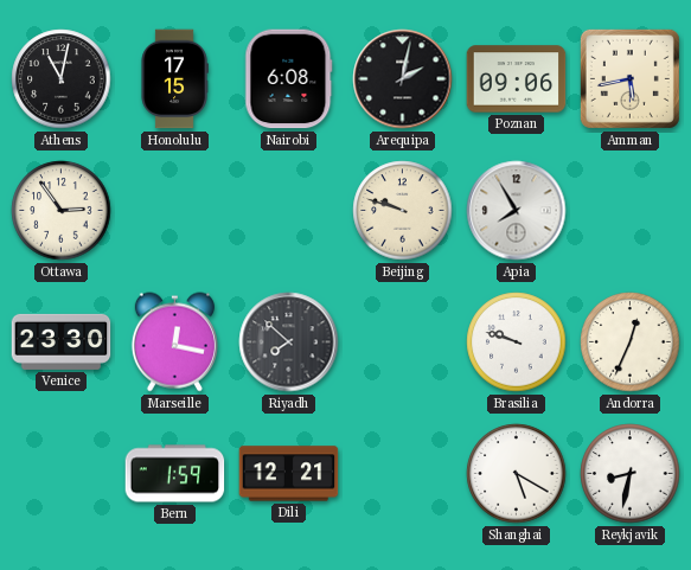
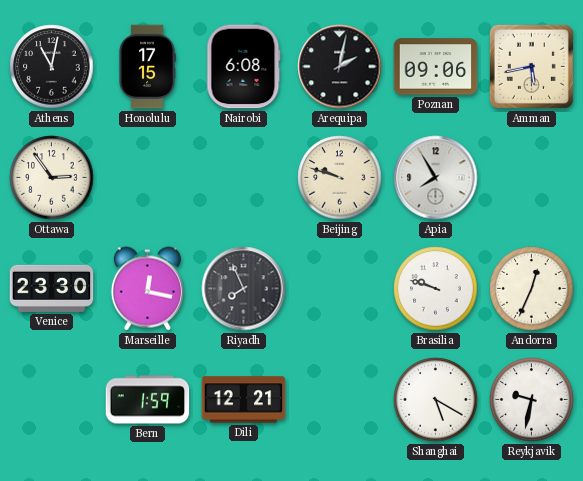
Riyadh: 7:52 -> 7:56
Reykjavik: 8:32 -> 9:32
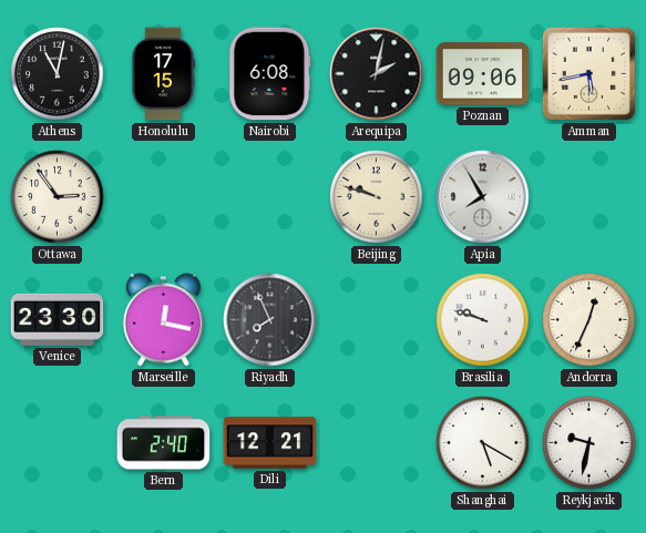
Bern: 1:59 -> 2:40
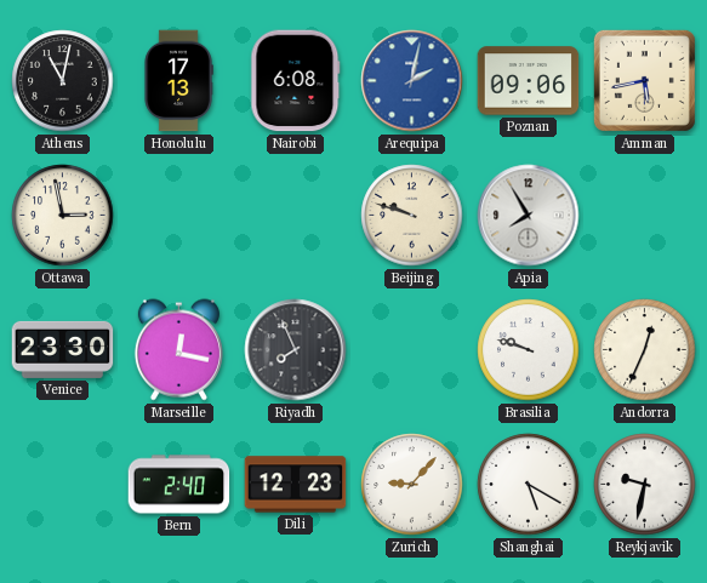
Honolulu: 17:15 -> 17:13
Arequipa dial: black -> blue
Ottawa: 2:54 -> 2:58
Dili: 12:21 -> 12:23
Zurich: none -> 9:07
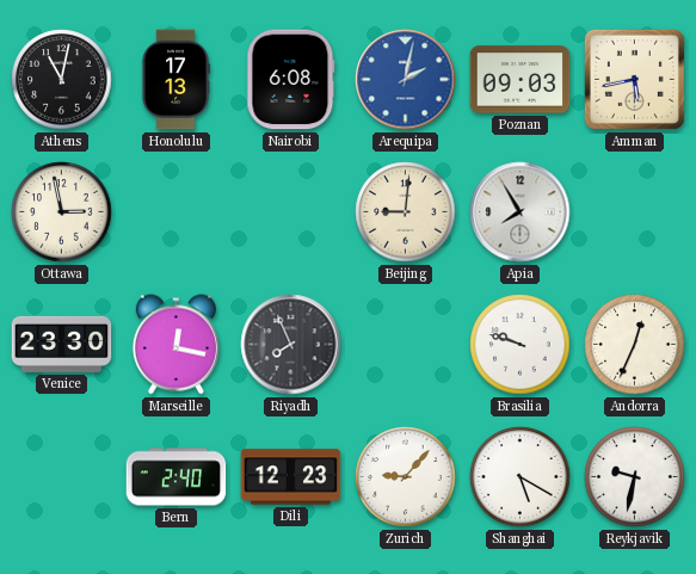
Poznan: 09:06 -> 09:03
Beijing: 9:48 -> 9:01
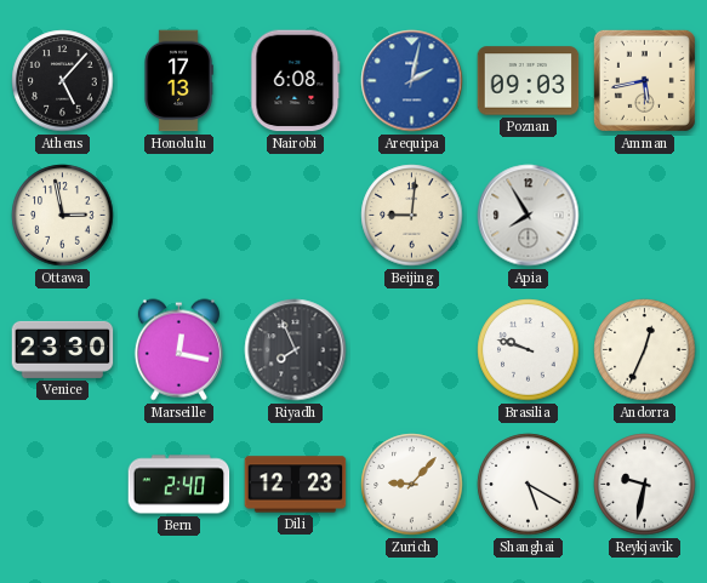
Athens: 11:02 -> 5:07
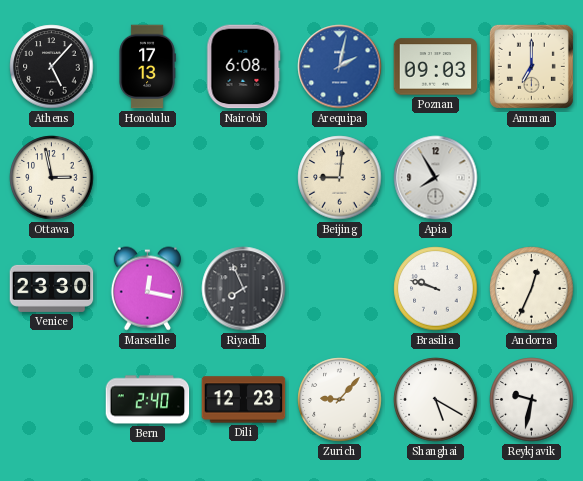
Amman: 5:43 -> 7:00
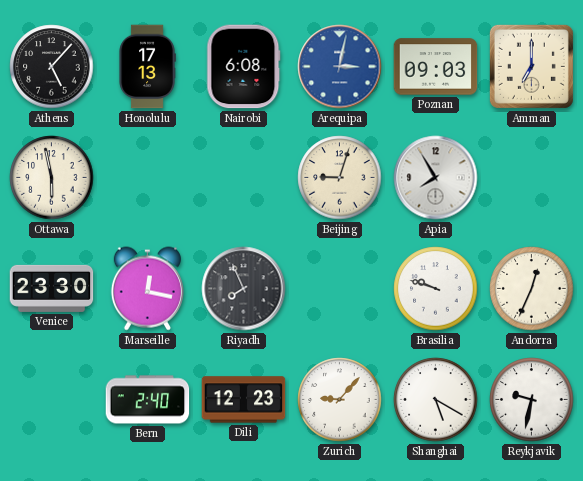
Arequipa: 2:02 -> 3:02
Ottawa: 2:58 -> 5:58
Beijing: 9:01 -> 9:03
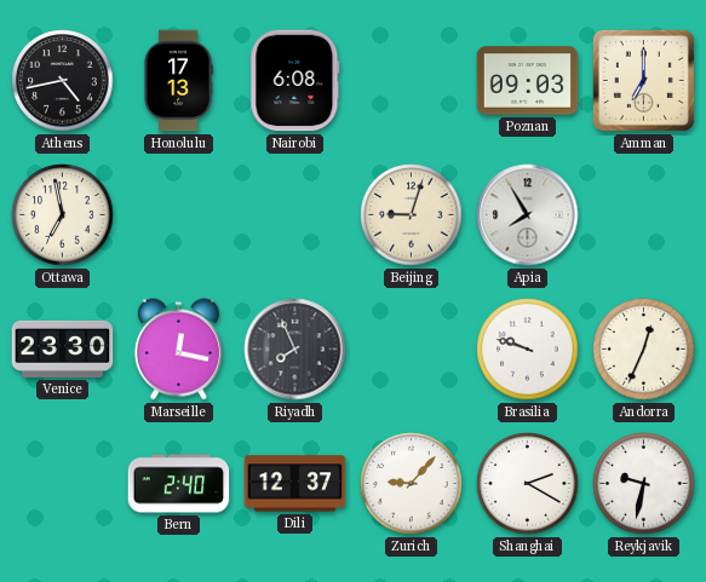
Athens: 5:07 -> 4:43
Arequipa: 3:02 -> none
Ottawa: 5:58 -> 6:58
Dili: 12:23 -> 12:37
Shanghai: 5:20 -> 2:20
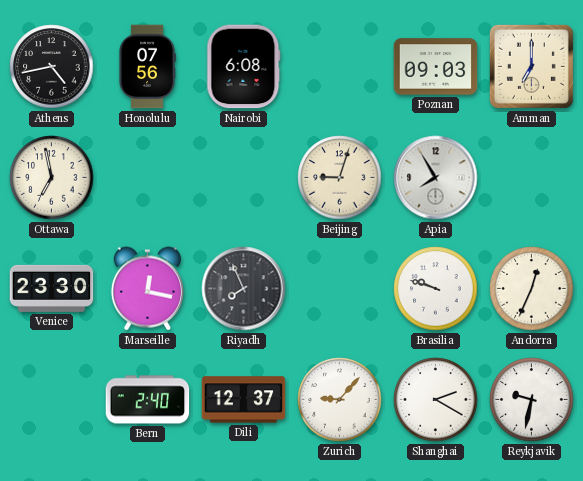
Honolulu: 17:13 -> 07:56
